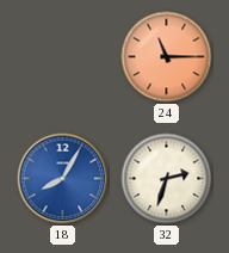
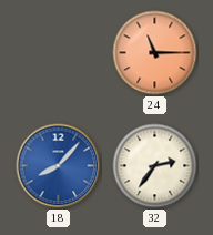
18: 8:05 -> 8:07
32: 2:33 -> 2:36
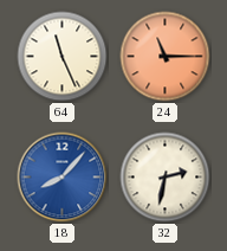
64: none -> 11:26
32: 2:36 -> 2:32
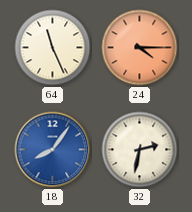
24: 11:15 -> 4:15
18: 8:07 -> 8:06
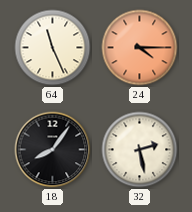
18 dial: blue -> black
32: 2:32 -> 2:28
